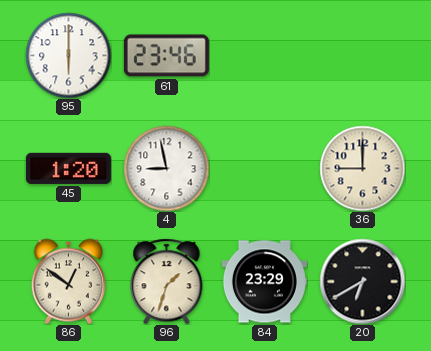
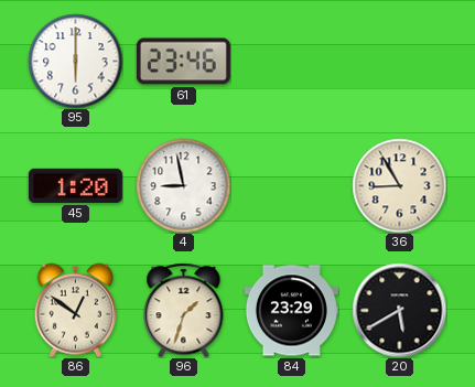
36: 9:00 -> 8:55
20: 6:40 -> 5:40
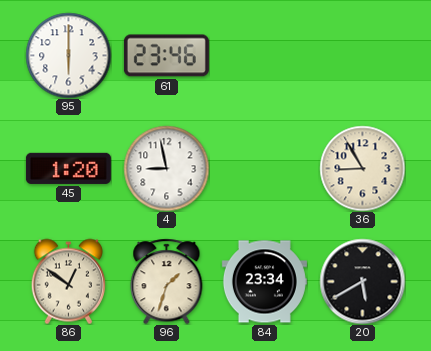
84: 23:29 -> 23:34
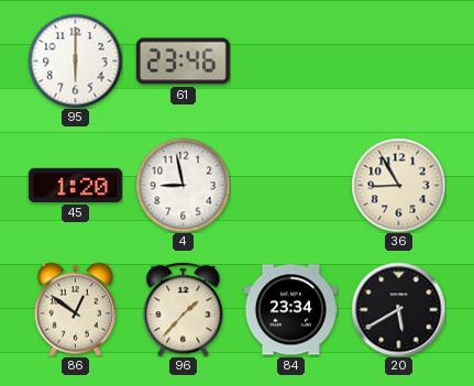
96: 1:33 -> 1:37
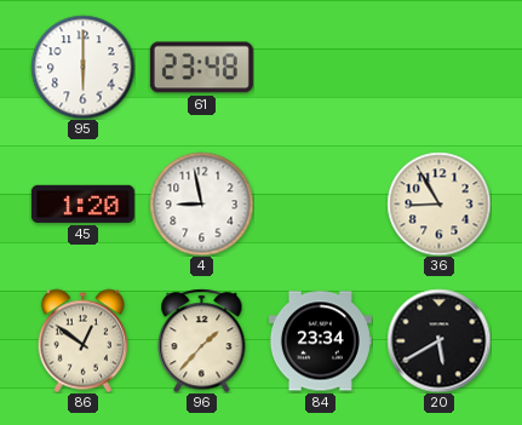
61: 23:46 -> 23:48
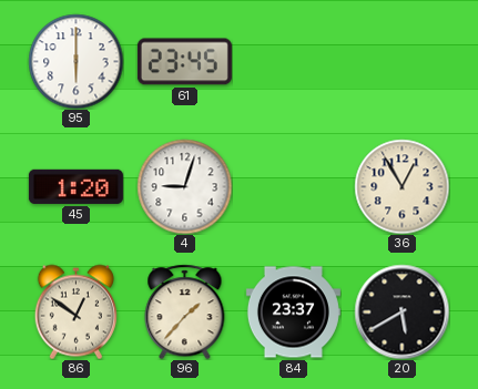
61: 23:48 -> 23:45
4: 8:58 -> 9:03
36: 8:55 -> 12:55
84: 23:34 -> 23:37
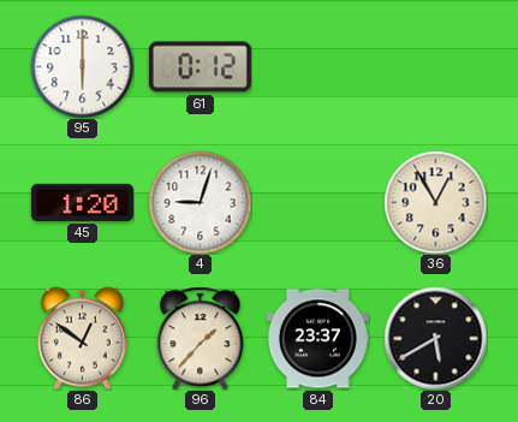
61: 23:45 -> 0:12
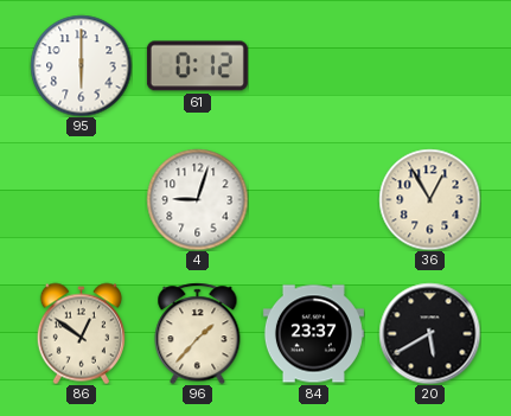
45: 1:20 -> none
